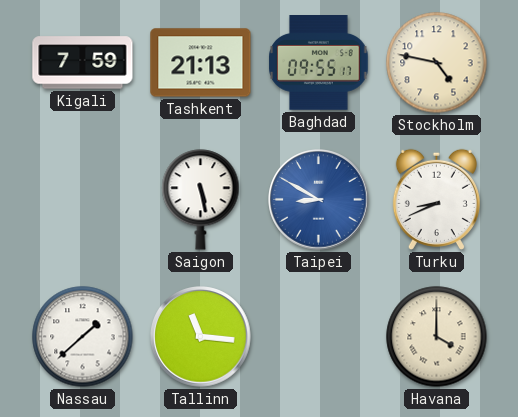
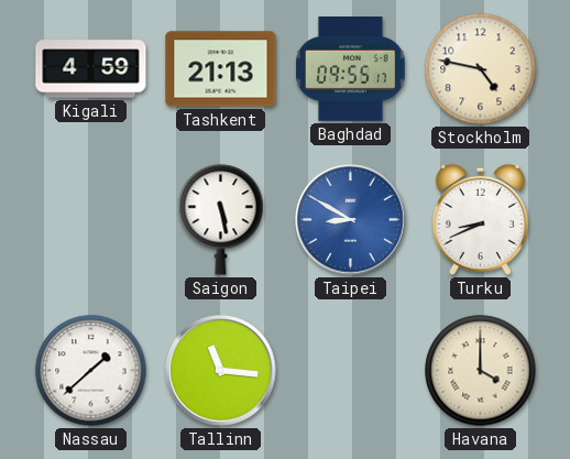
Kigali: 7:59 -> 4:59
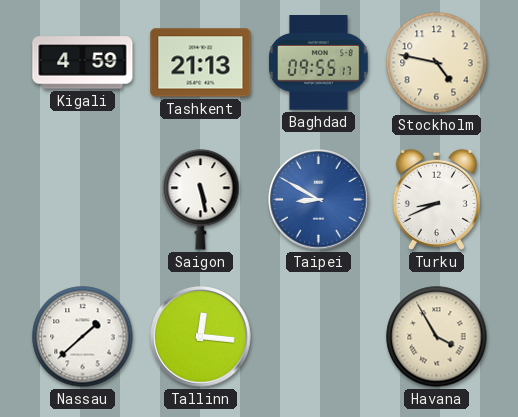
Tallinn: 11:16 -> 12:16
Havana: 4:00 -> 3:55
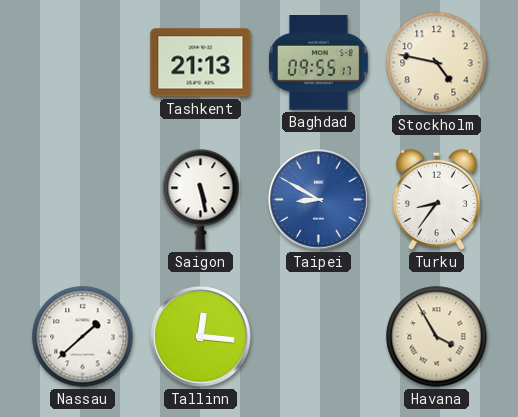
Kigali: 4:59 -> none
Turku: 8:41 -> 8:36
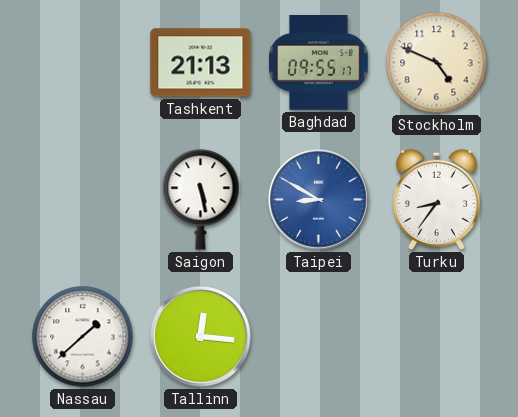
Stockholm: 4:47 -> 4:49
Havana: 3:55 -> none
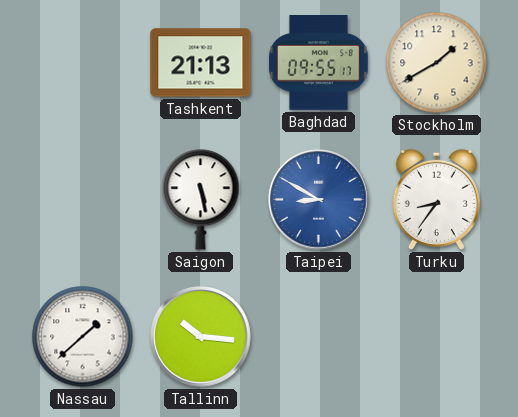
Stockholm: 4:49 -> 1:40
Tallinn: 12:16 -> 10:16
